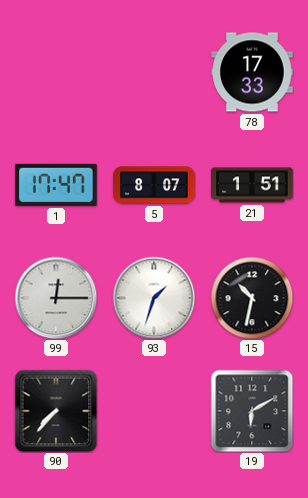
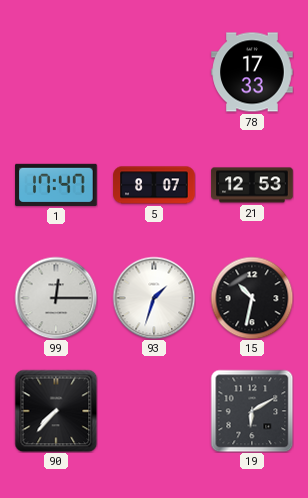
21: 1:51 -> 12:53
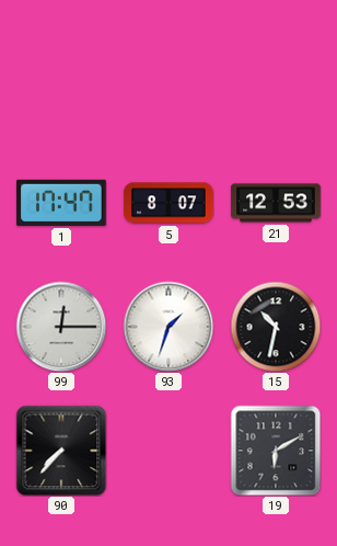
78: 17:33 -> none
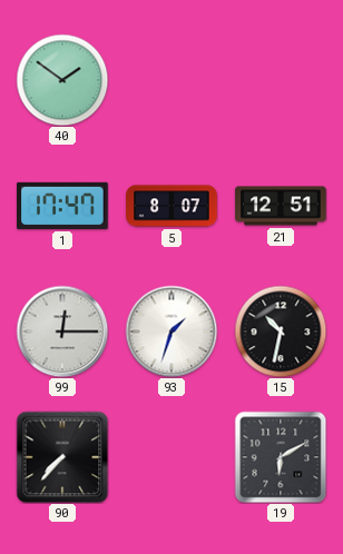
40: none -> 1:51
21: 12:53 -> 12:51
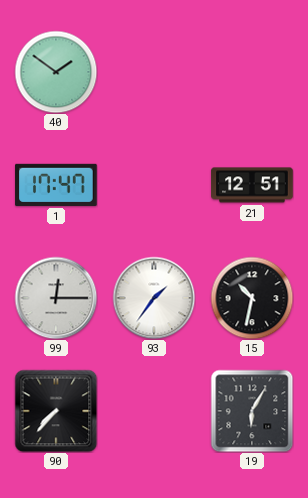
5: 8:07 -> none
93: 1:33 -> 1:36
19: 6:10 -> 6:05
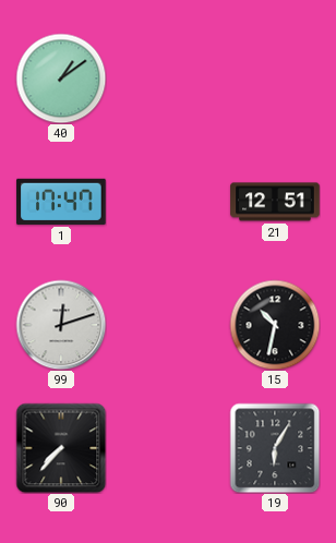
40: 1:51 -> 1:09
99: 12:15 -> 12:12
93: 1:36 -> none
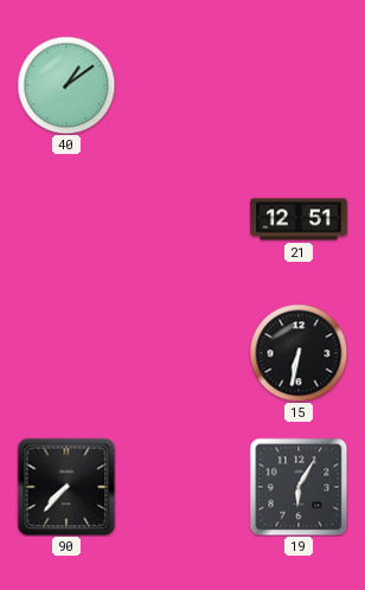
1: 17:47 -> none
99: 12:12 -> none
15: 10:32 -> 6:32
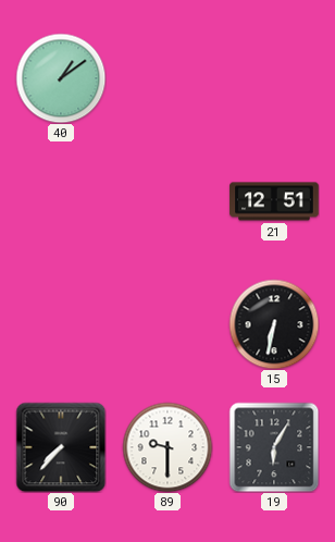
89: none -> 9:30
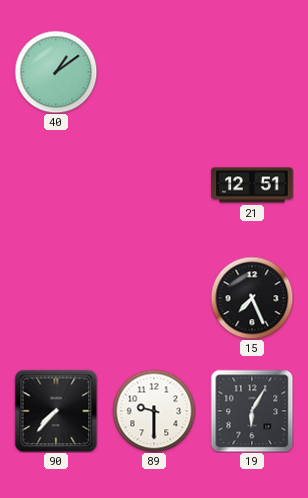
15: 6:32 -> 7:26
